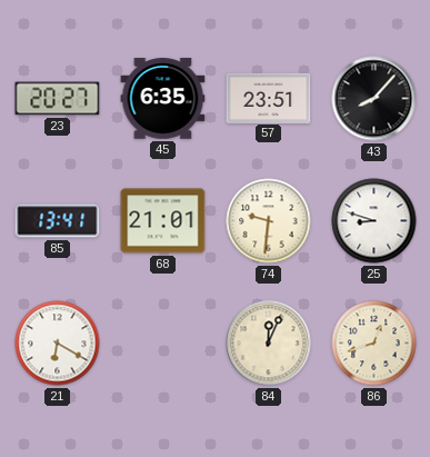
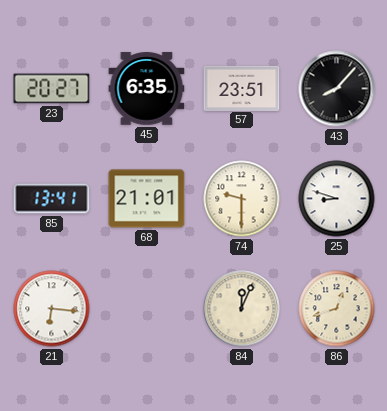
74: 9:31 -> 9:30
21: 6:20 -> 6:16
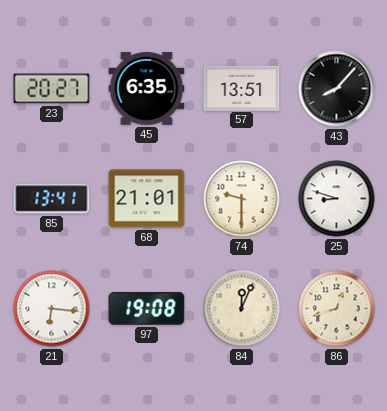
57: 23:51 -> 13:51
97: none -> 19:08
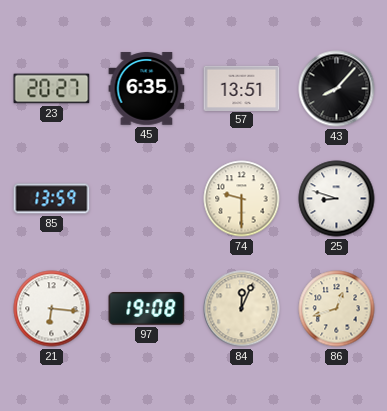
85: 13:41 -> 13:59
68: 21:01 -> none
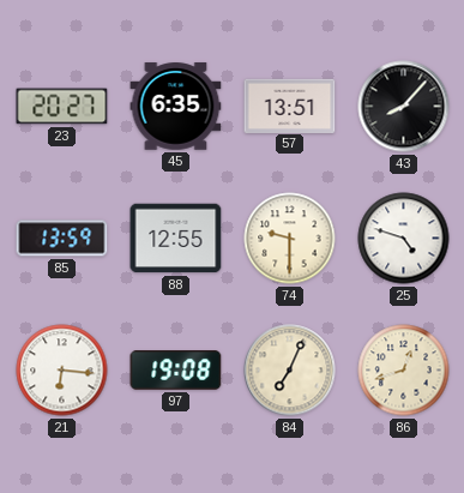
88: none -> 12:55
25: 8:48 -> 4:48
84: 12:04 -> 7:04
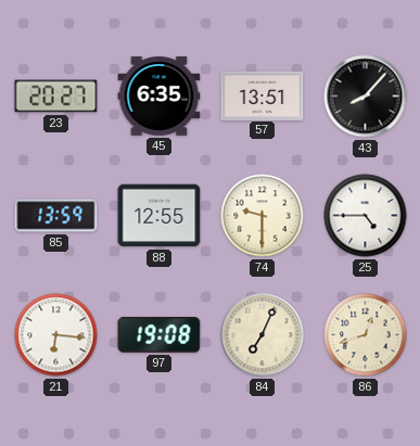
25: 4:48 -> 4:45
